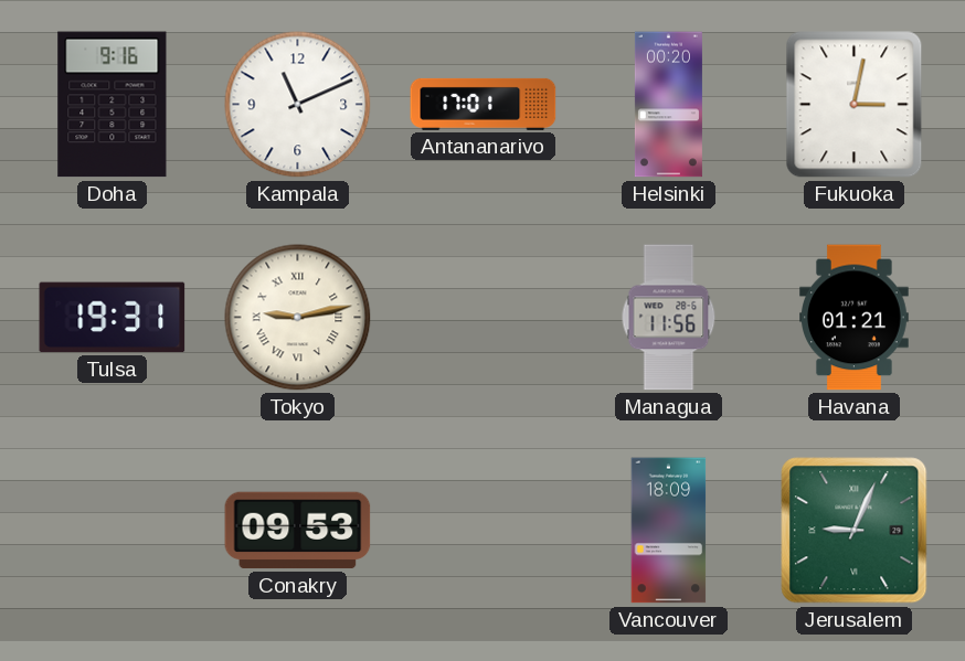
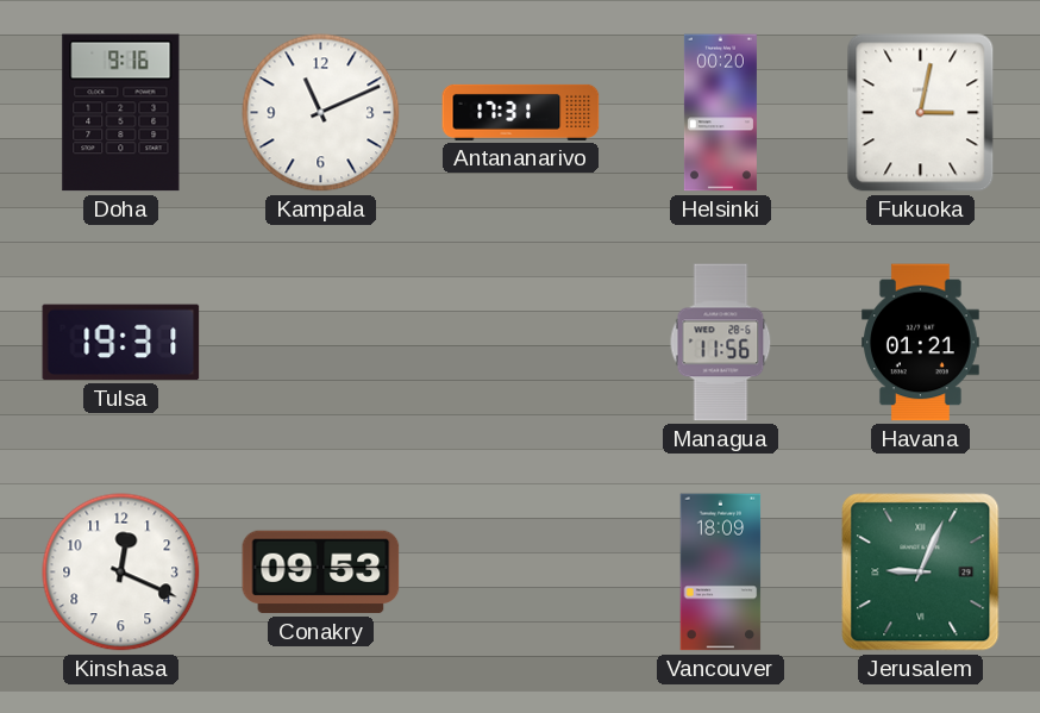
Antananarivo: 17:01 -> 17:31
Tokyo: 9:13 -> none
Kinshasa: none -> 12:19
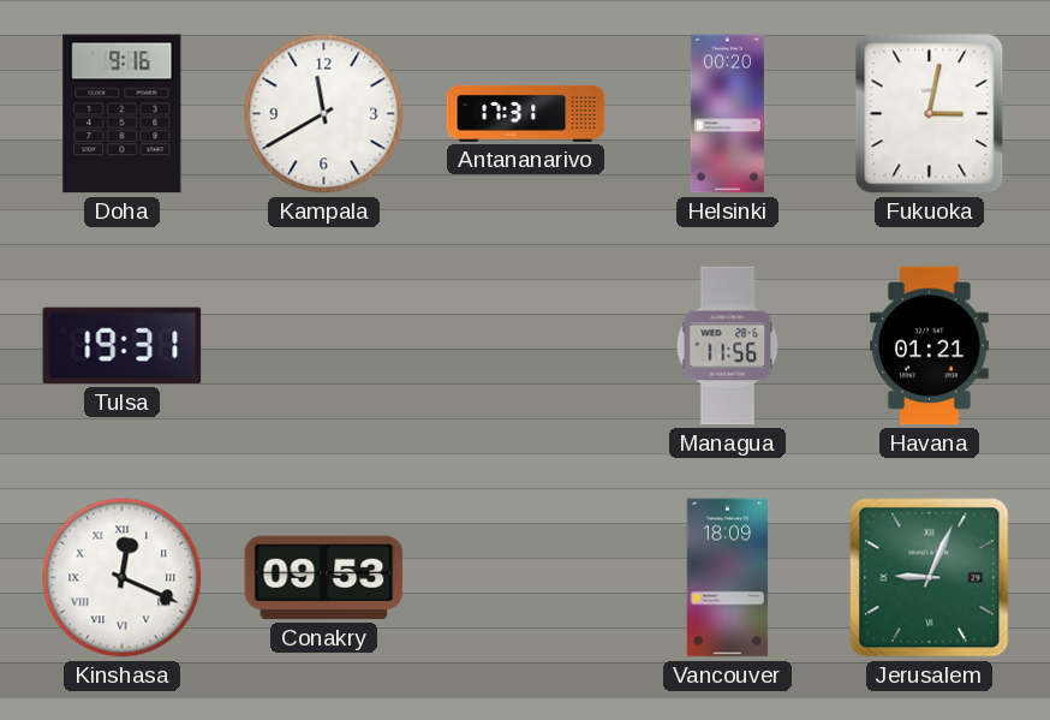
Kampala: 11:11 -> 11:40
Kinshasa numerals: Arabic -> Roman
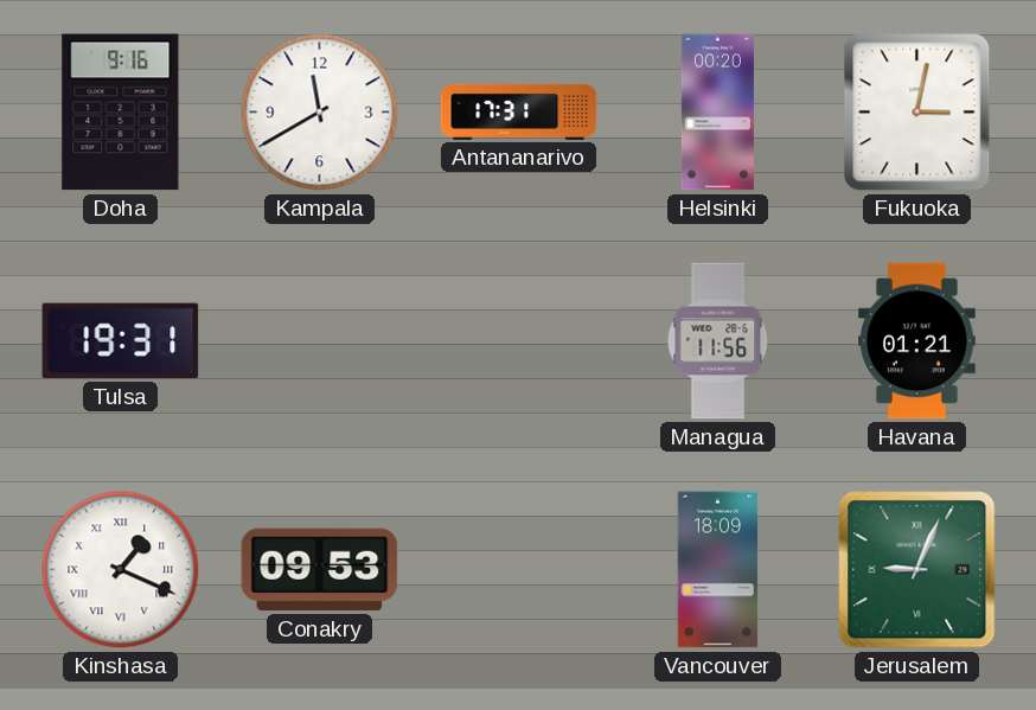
Kinshasa: 12:19 -> 1:19
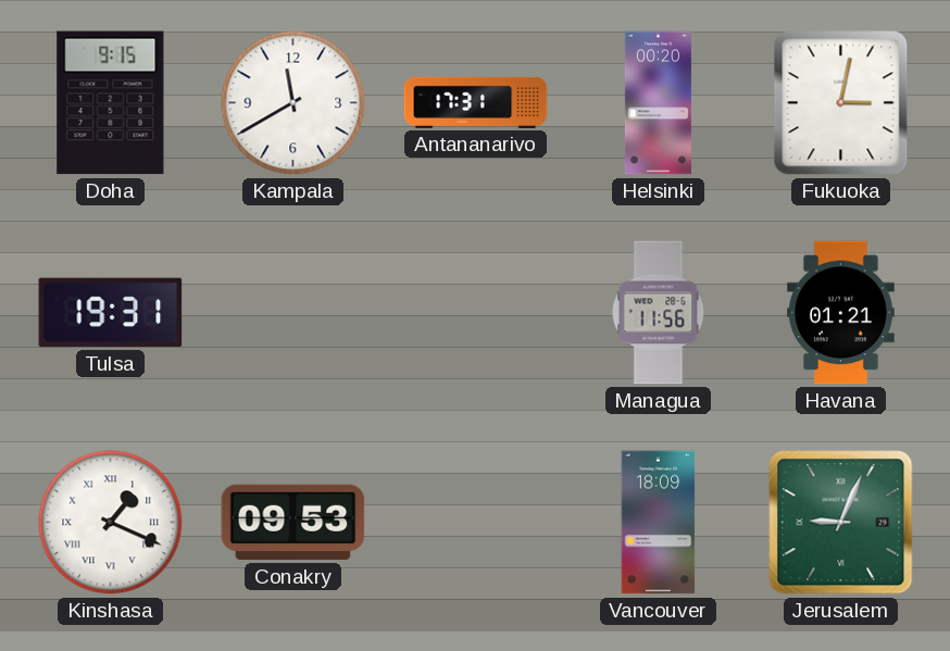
Doha: 9:16 -> 9:15
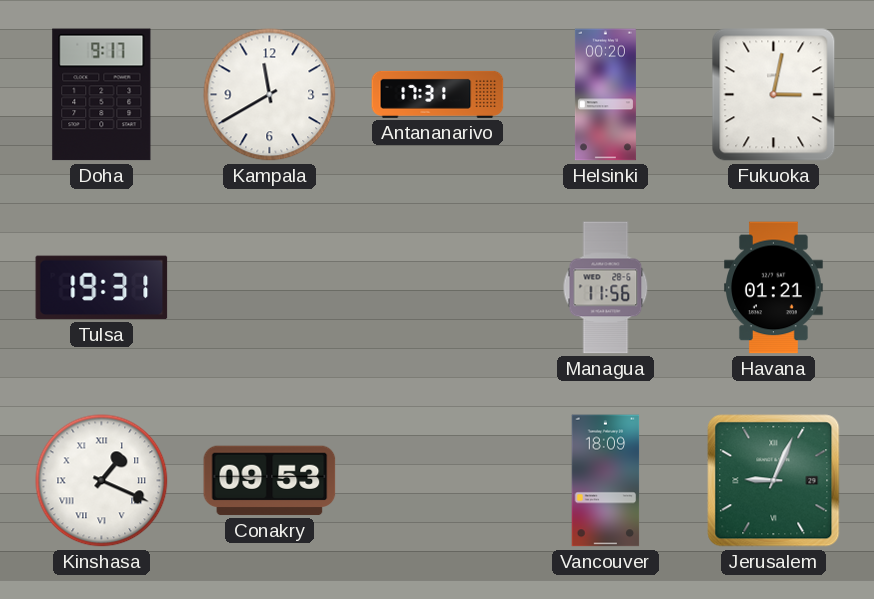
Doha: 9:15 -> 9:17
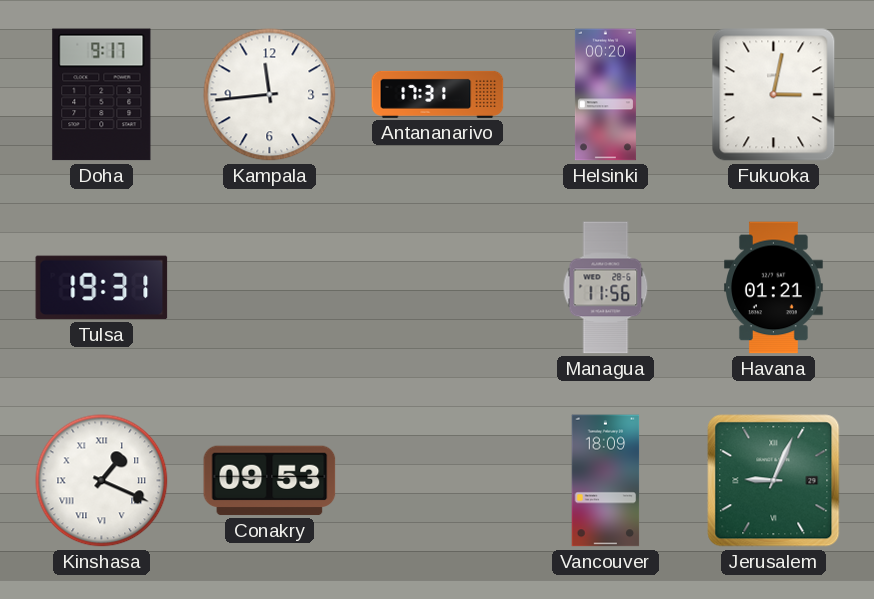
Kampala: 11:40 -> 11:44
